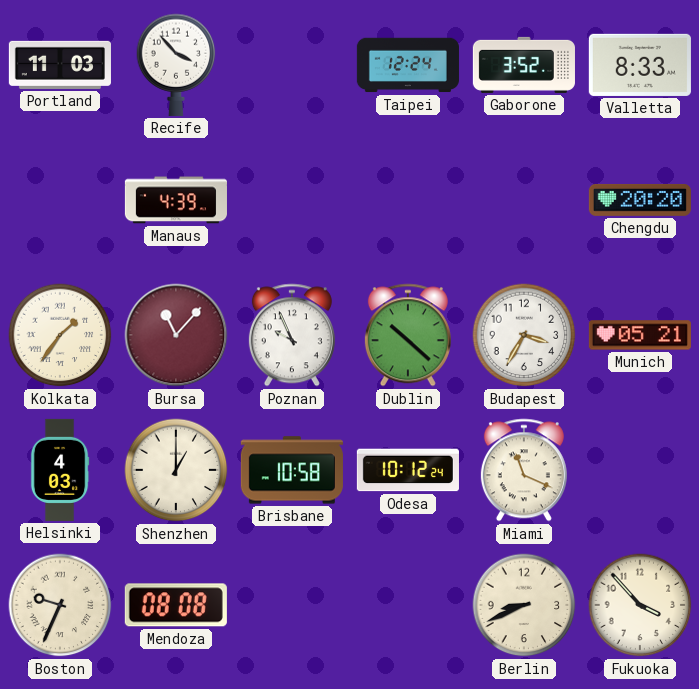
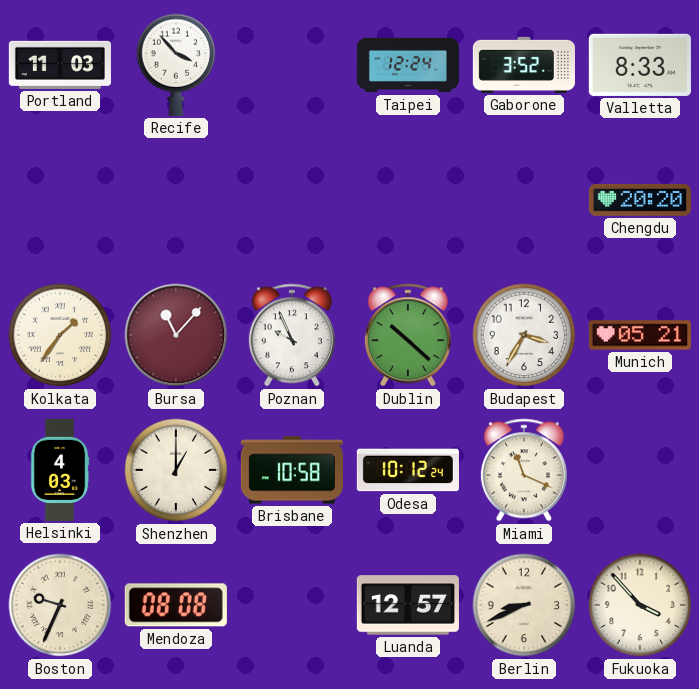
Manaus: 4:39 -> none
Luanda: none -> 12:57
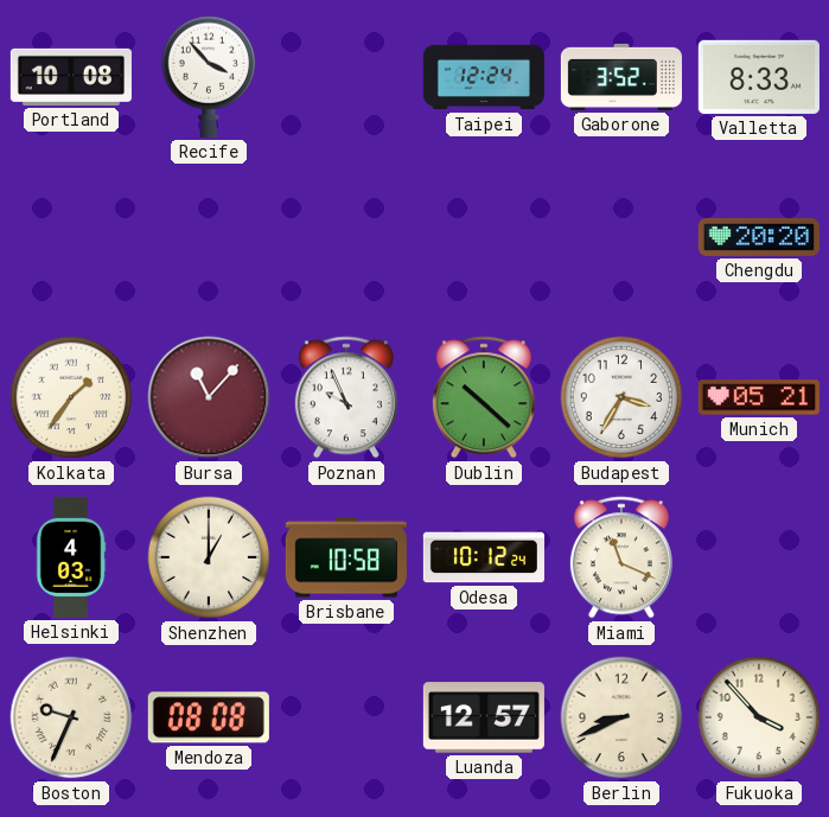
Portland: 11:03 -> 10:08
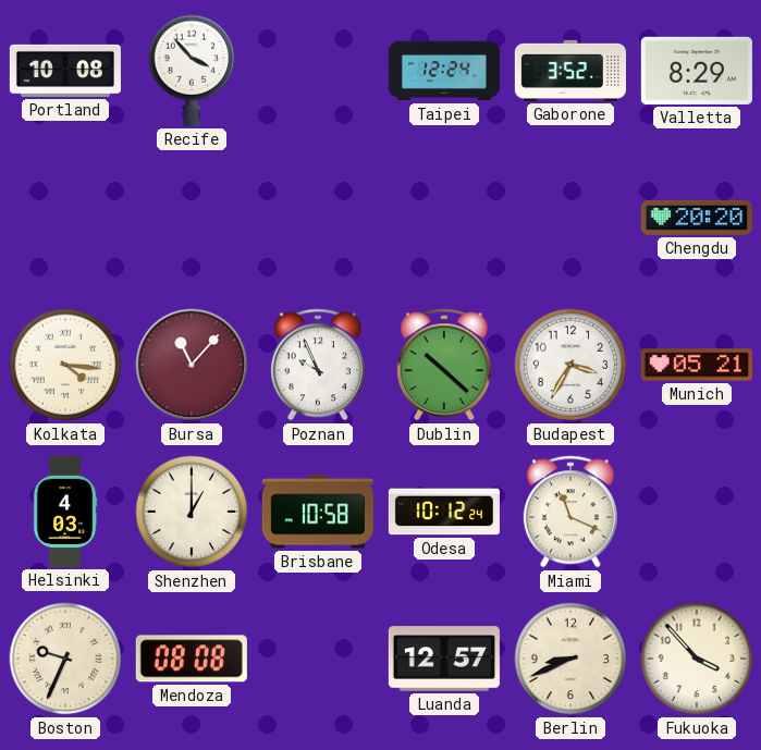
Valletta: 8:33 -> 8:29
Kolkata: 1:36 -> 4:16
